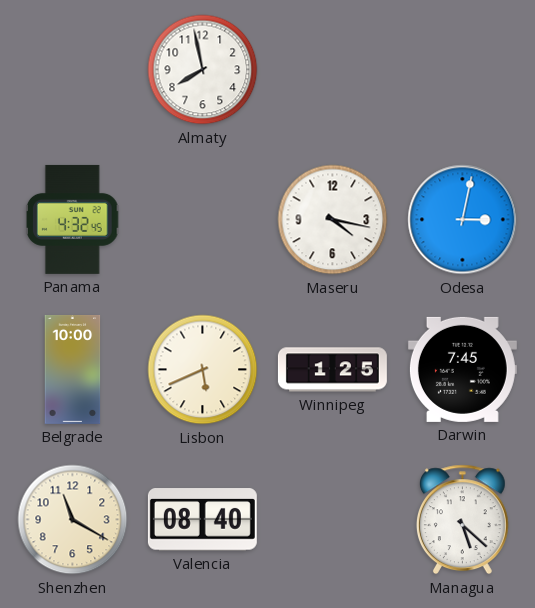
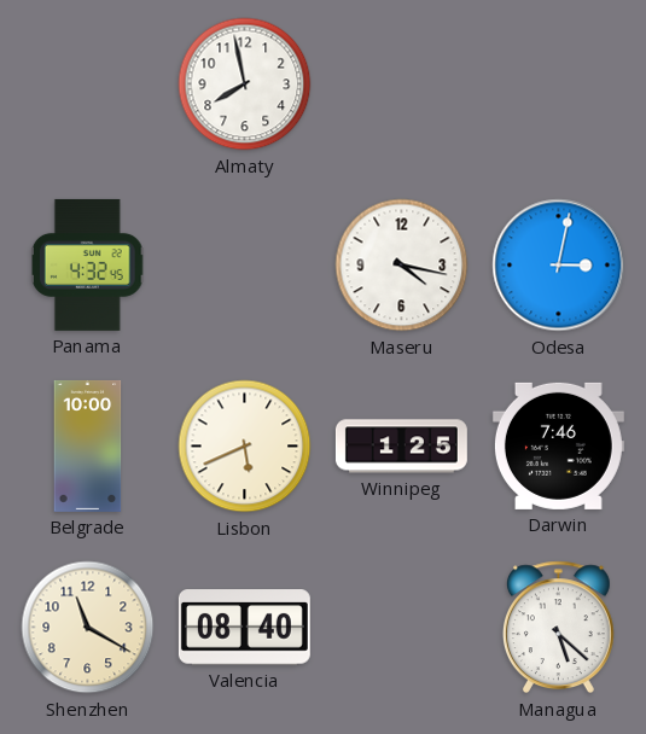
Darwin: 7:45 -> 7:46
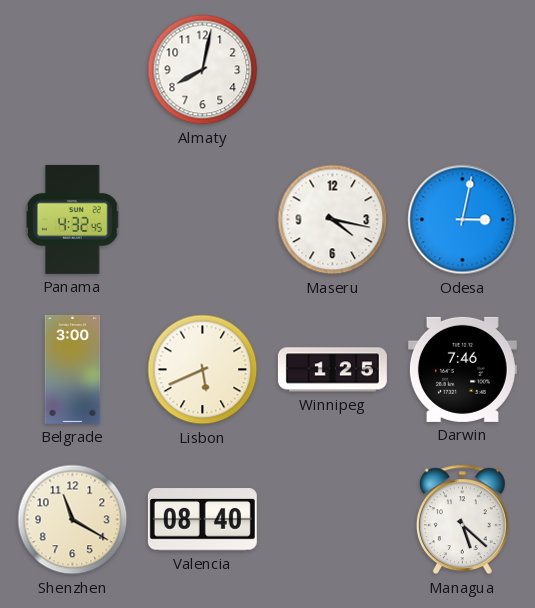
Almaty: 7:58 -> 8:02
Belgrade: 10:00 -> 3:00
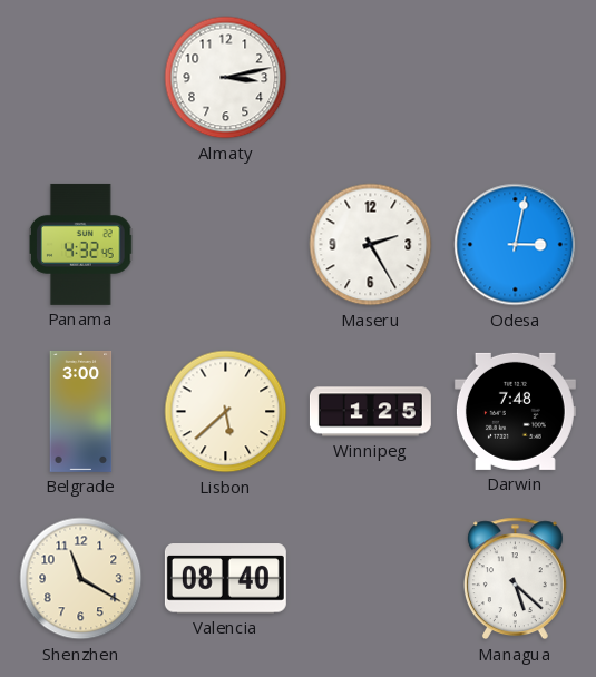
Almaty: 8:02 -> 3:13
Maseru: 4:17 -> 2:25
Lisbon: 5:41 -> 5:38
Darwin: 7:46 -> 7:48
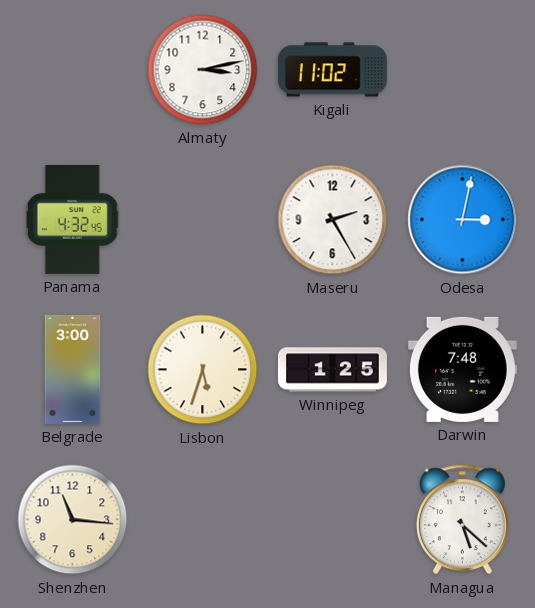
Kigali: none -> 11:02
Lisbon: 5:38 -> 5:33
Shenzhen: 11:20 -> 11:16
Valencia: 08:40 -> none
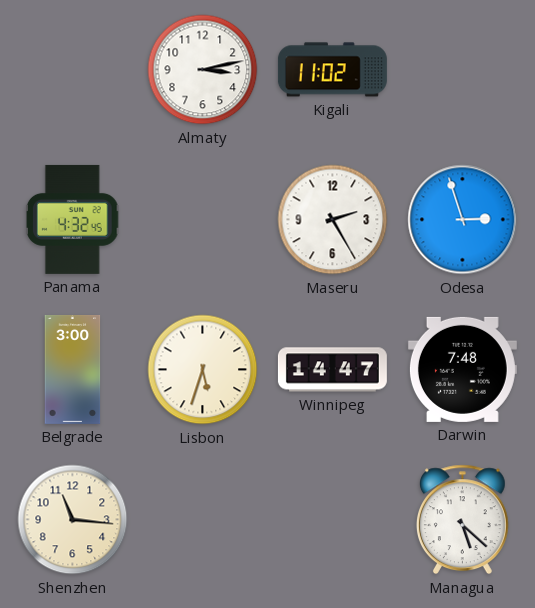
Odesa: 3:02 -> 2:57
Winnipeg: 1:25 -> 14:47
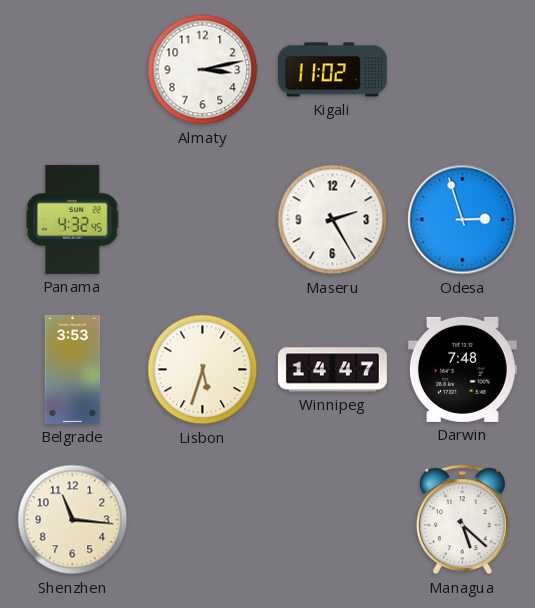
Belgrade: 3:00 -> 3:53
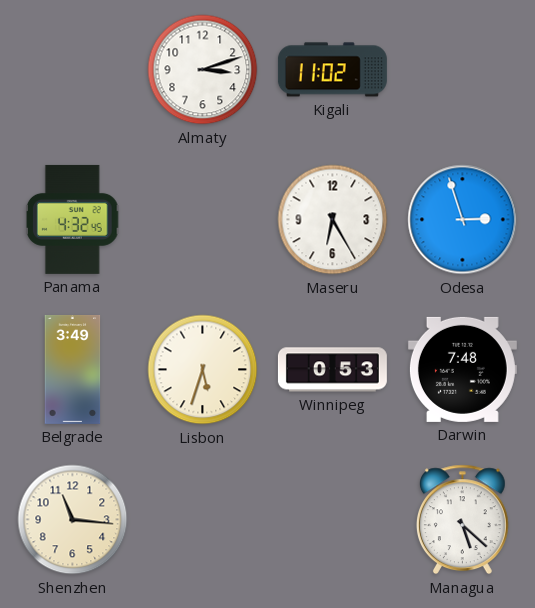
Almaty: 3:13 -> 3:12
Maseru: 2:25 -> 6:25
Belgrade: 3:53 -> 3:49
Winnipeg: 14:47 -> 0:53
